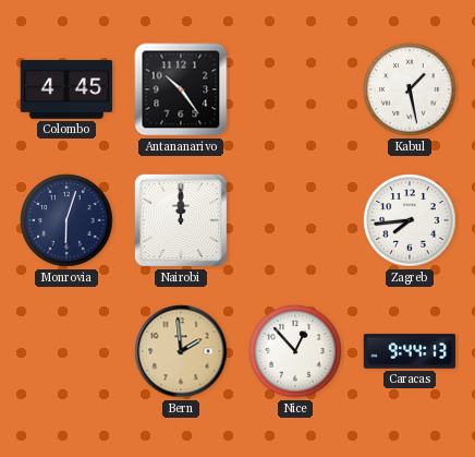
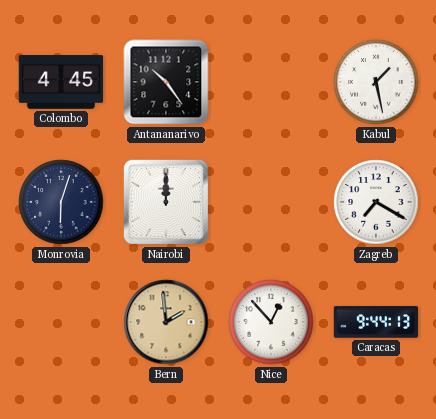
Zagreb: 7:44 -> 7:20
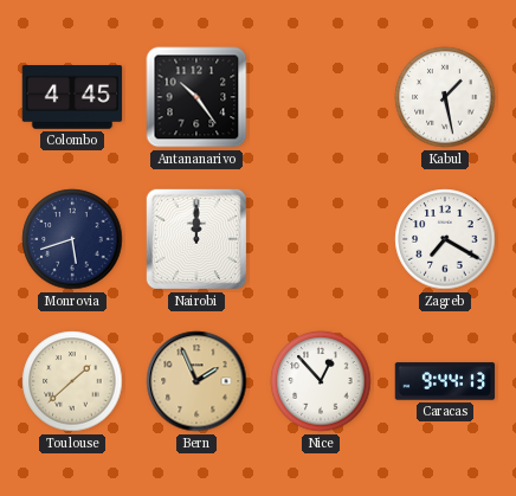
Monrovia: 6:03 -> 5:42
Toulouse: none -> 1:38
Bern: 1:59 -> 1:56
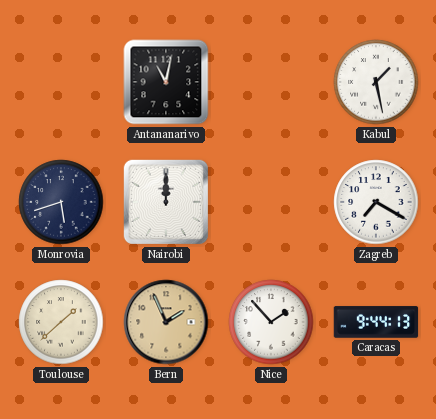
Colombo: 4:45 -> none
Antananarivo: 10:24 -> 11:02
Nice: 12:53 -> 1:53
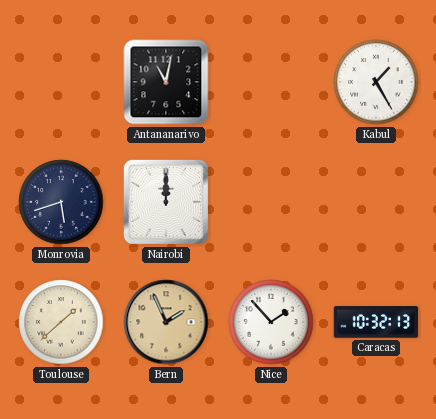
Kabul: 1:28 -> 1:25
Zagreb: 7:20 -> none
Caracas: 9:44 -> 10:32
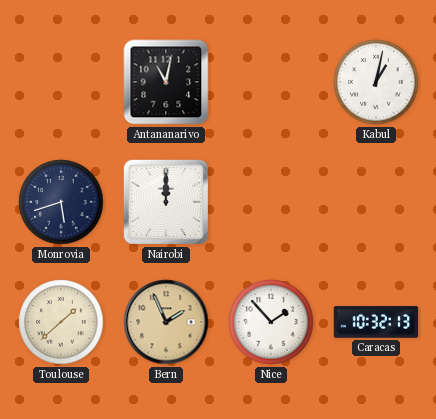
Kabul: 1:25 -> 1:02
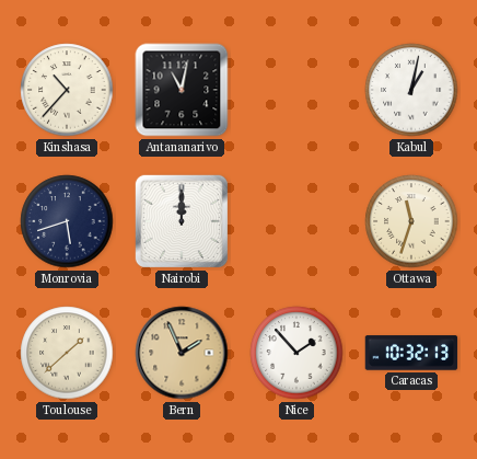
Kinshasa: none -> 10:37
Ottawa: none -> 11:33
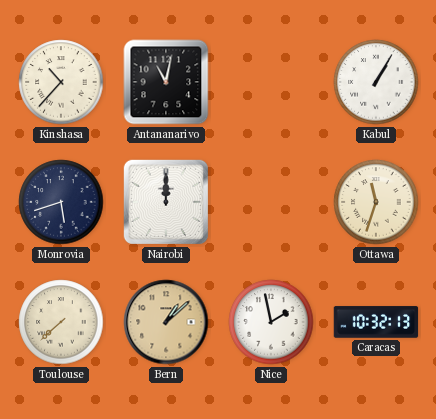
Kabul: 1:02 -> 1:05
Toulouse: 1:38 -> 7:38
Bern: 1:56 -> 1:08
Nice: 1:53 -> 1:58
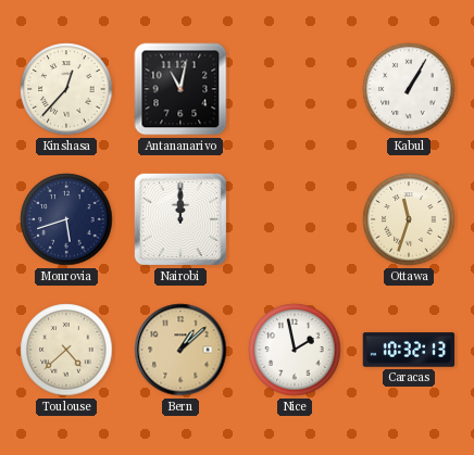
Kinshasa: 10:37 -> 12:37
Toulouse: 7:38 -> 4:38
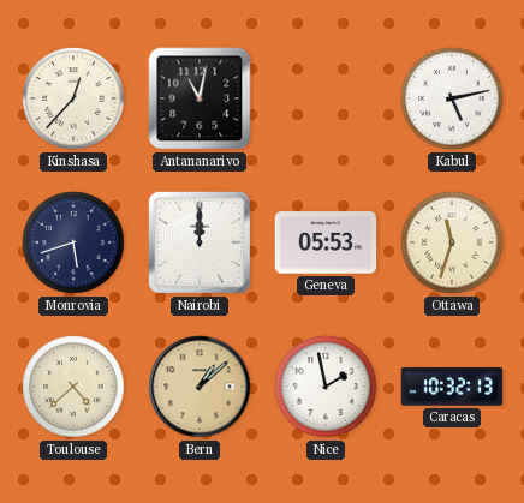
Kabul: 1:05 -> 5:13
Geneva: none -> 05:53
